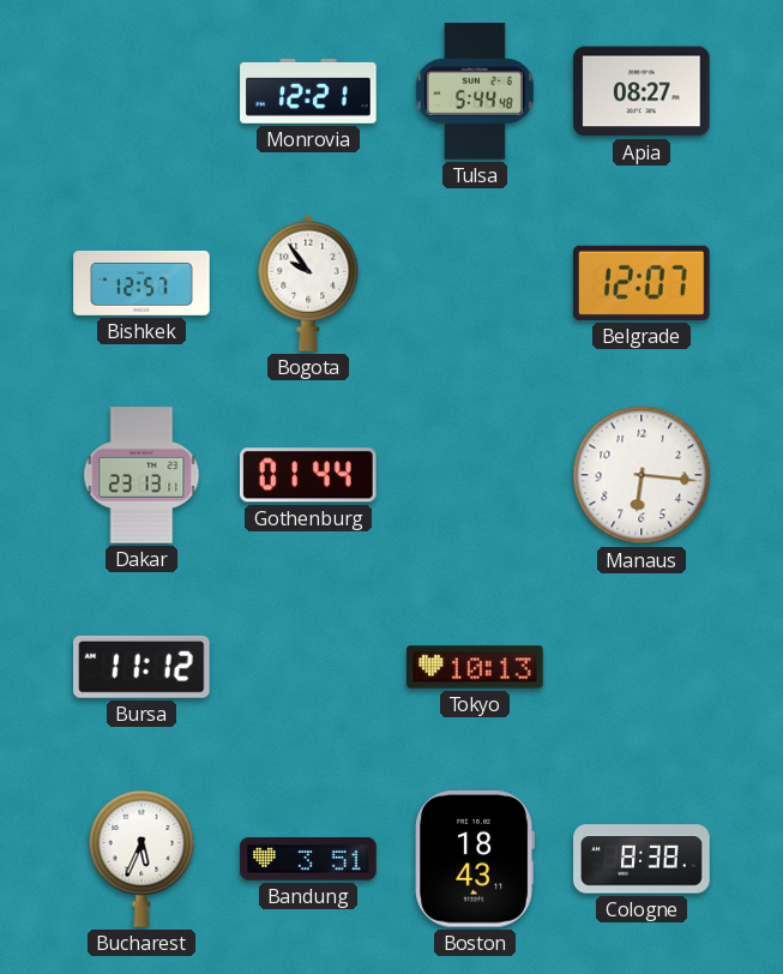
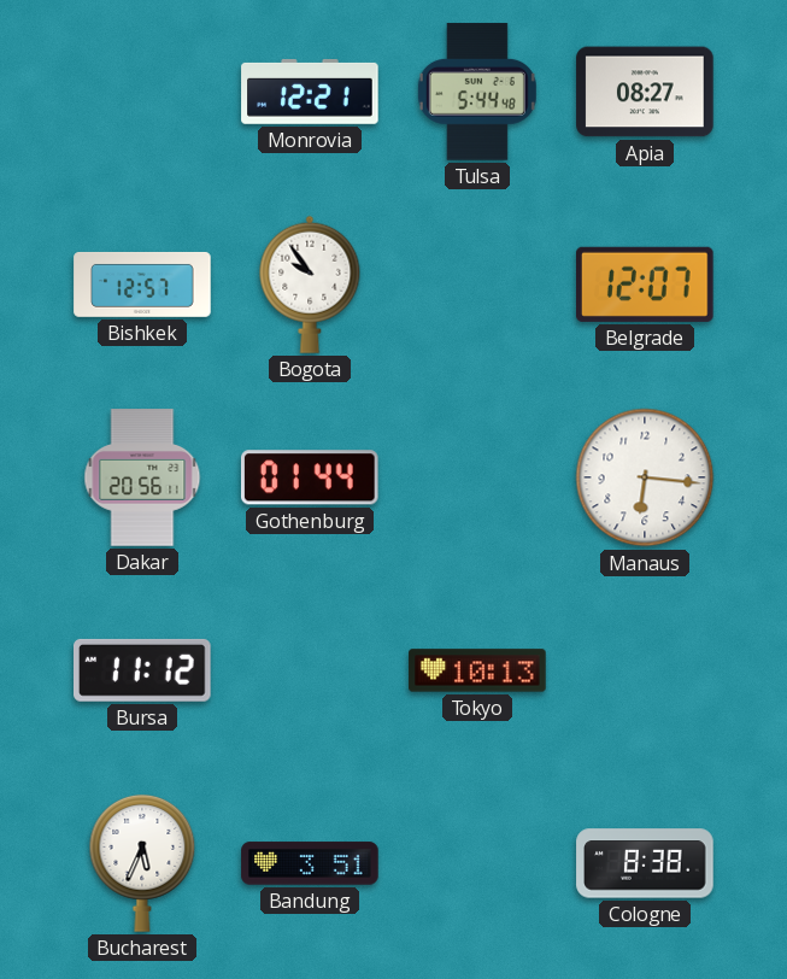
Dakar: 23:13 -> 20:56
Boston: 18:43 -> none
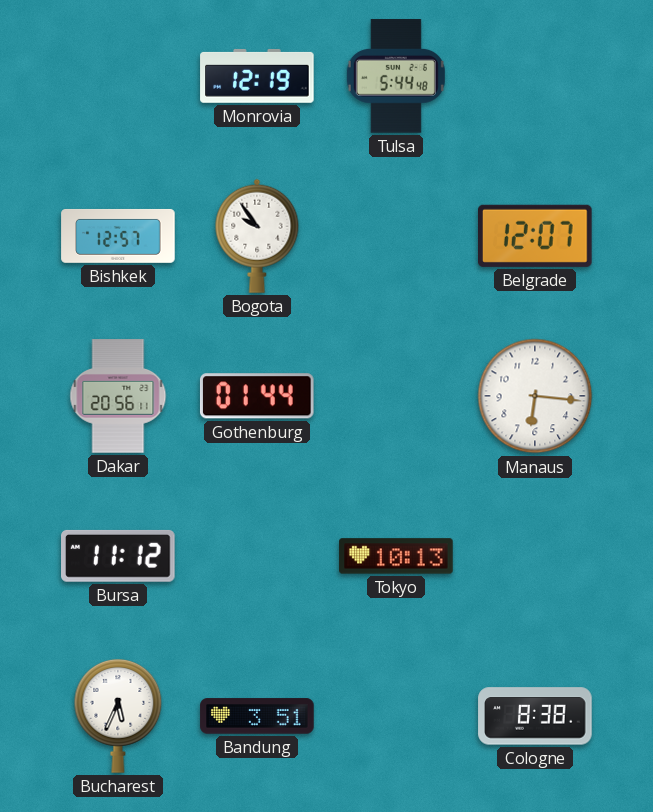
Monrovia: 12:21 -> 12:19
Apia: 08:27 -> none
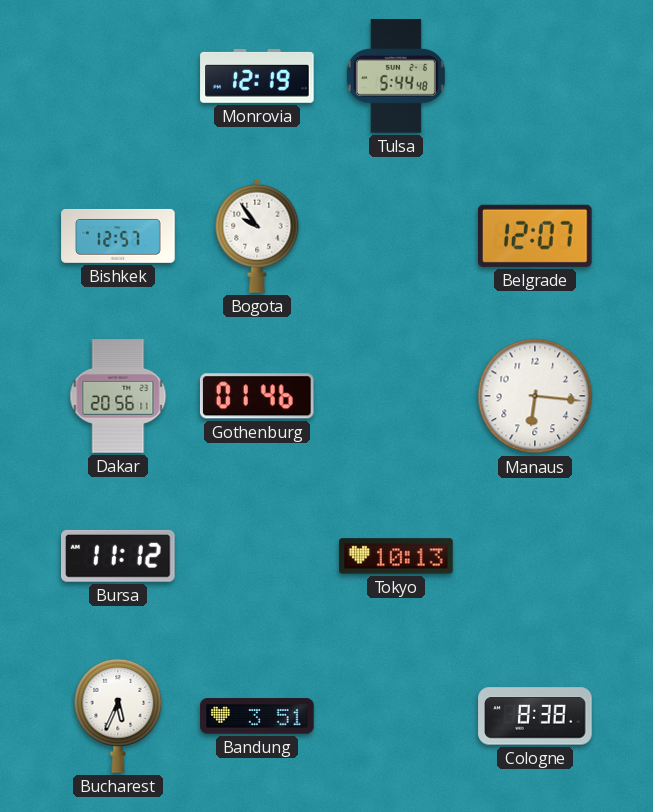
Gothenburg: 01:44 -> 01:46
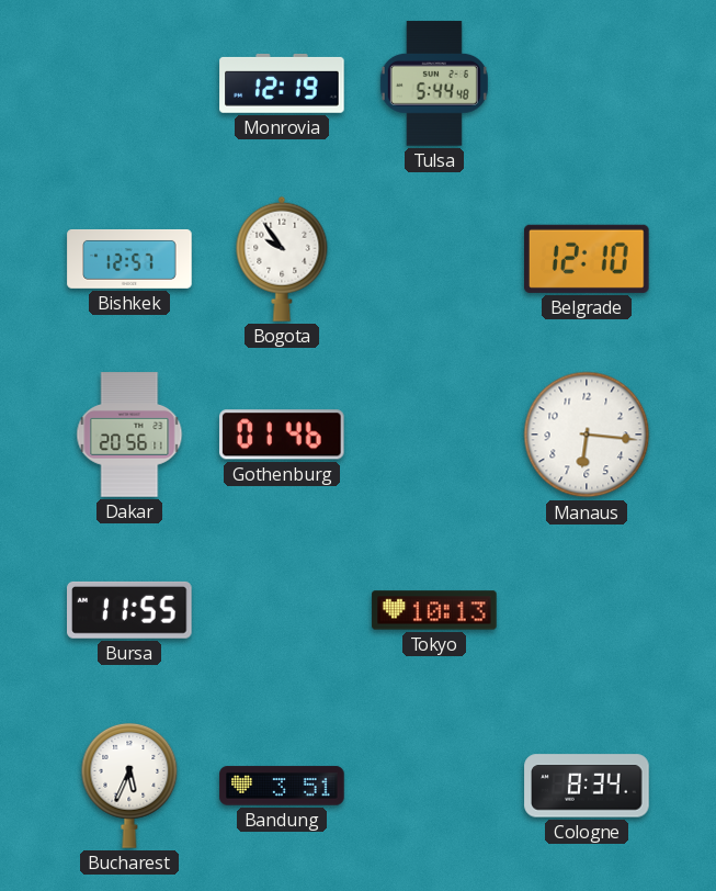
Belgrade: 12:07 -> 12:10
Bursa: 11:12 -> 11:55
Cologne: 8:38 -> 8:34
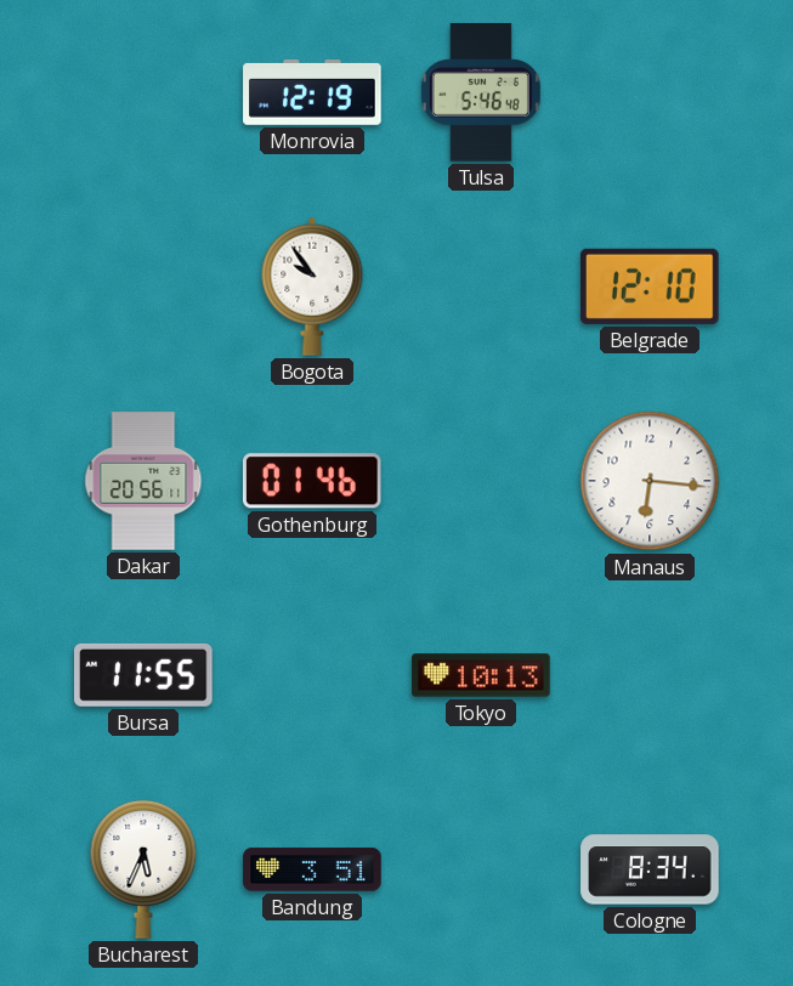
Tulsa: 5:44 -> 5:46
Bishkek: 12:57 -> none
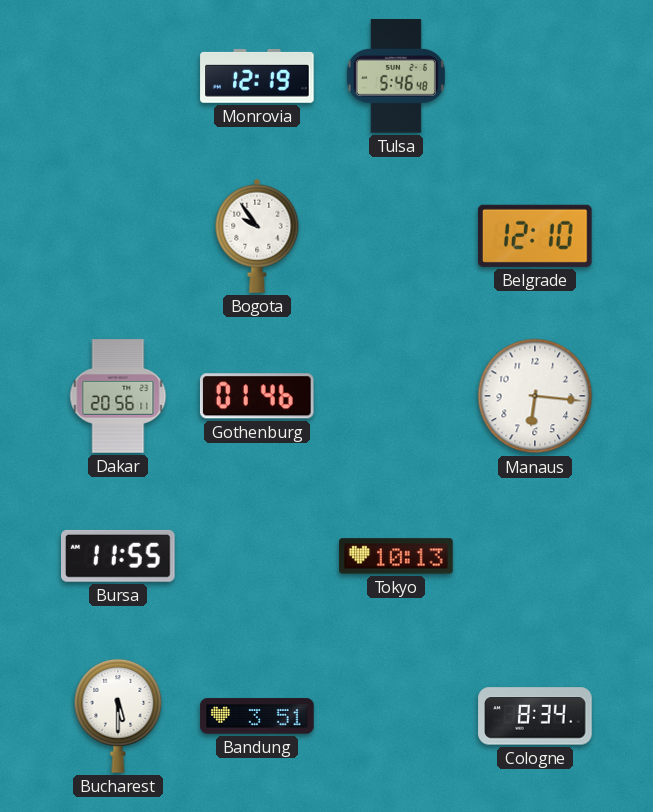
Bucharest: 5:34 -> 5:30
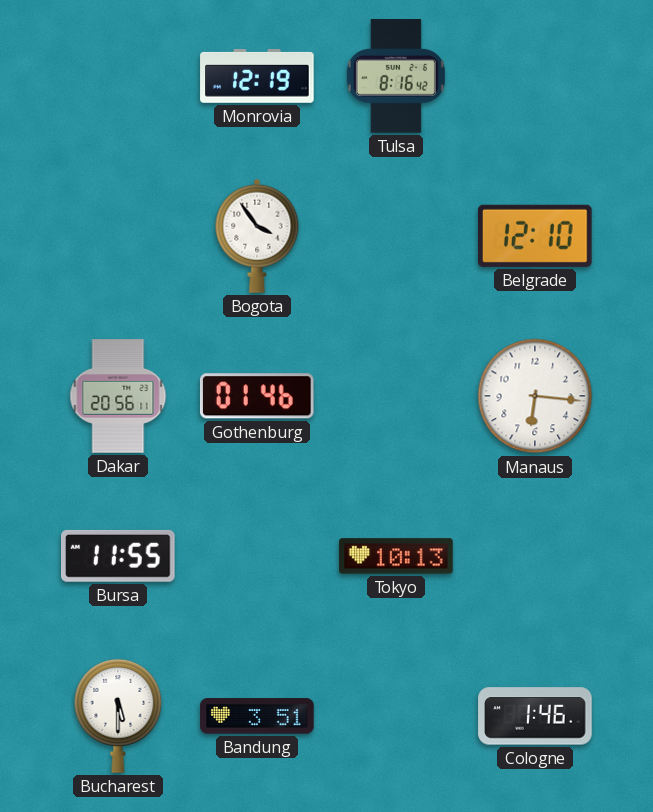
Tulsa: 5:46 -> 8:16
Bogota: 9:54 -> 3:54
Cologne: 8:34 -> 1:46
